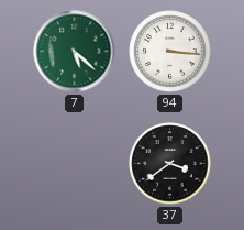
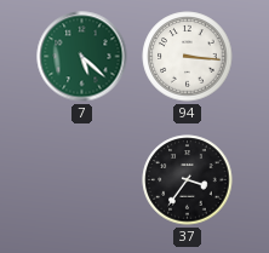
37: 3:39 -> 3:36
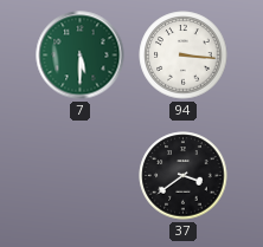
7: 5:22 -> 5:30
37: 3:36 -> 3:39
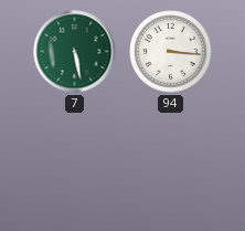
7: 5:30 -> 5:28
37: 3:39 -> none
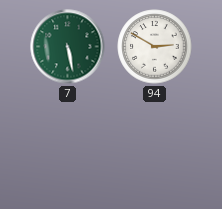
94: 3:16 -> 2:50
